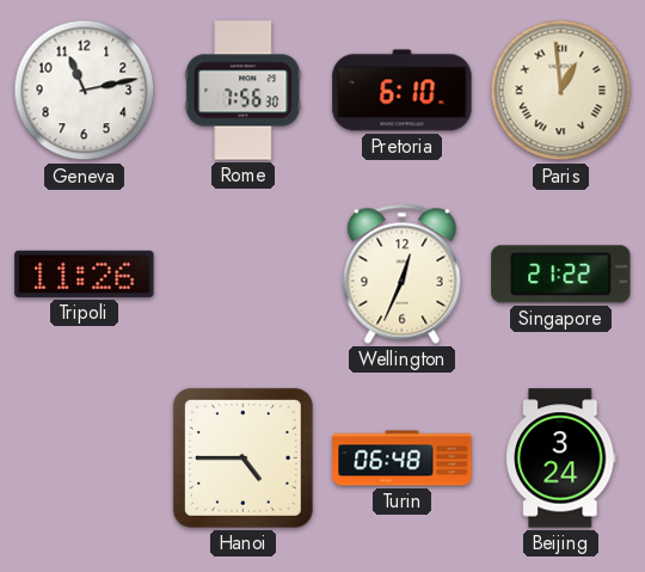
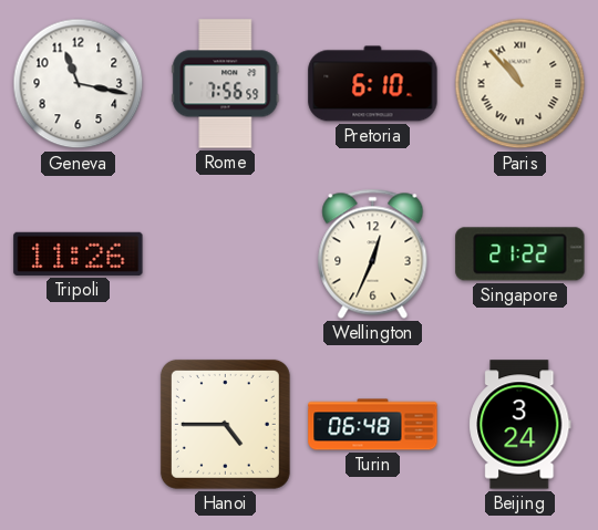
Geneva: 11:13 -> 11:17
Rome: 7:56:30 -> 7:56:59
Paris: 12:59 -> 10:53
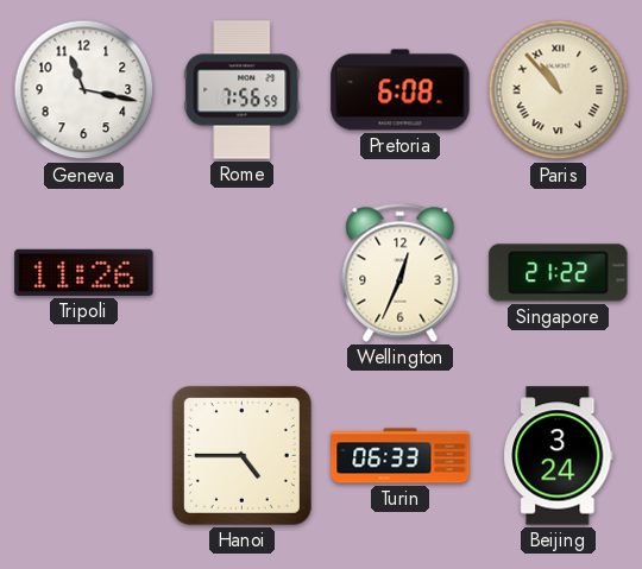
Pretoria: 6:10 -> 6:08
Turin: 06:48 -> 06:33
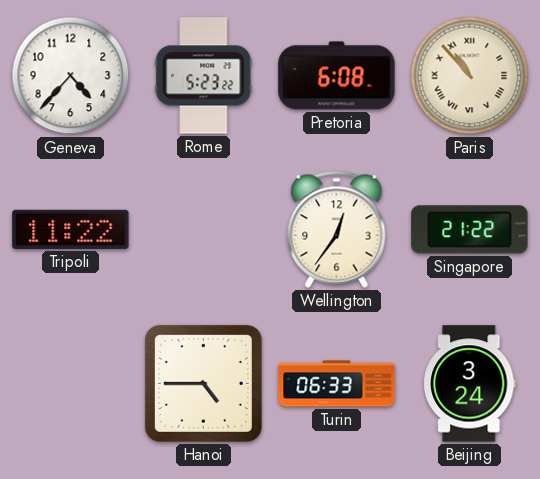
Geneva: 11:17 -> 4:37
Rome: 7:56 -> 5:23
Tripoli: 11:26 -> 11:22
Wellington: 12:34 -> 12:36
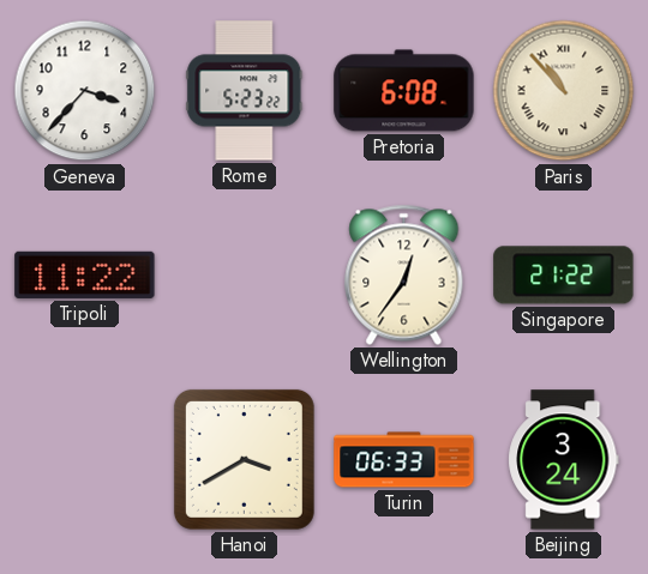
Geneva: 4:37 -> 3:37
Hanoi: 4:45 -> 3:40
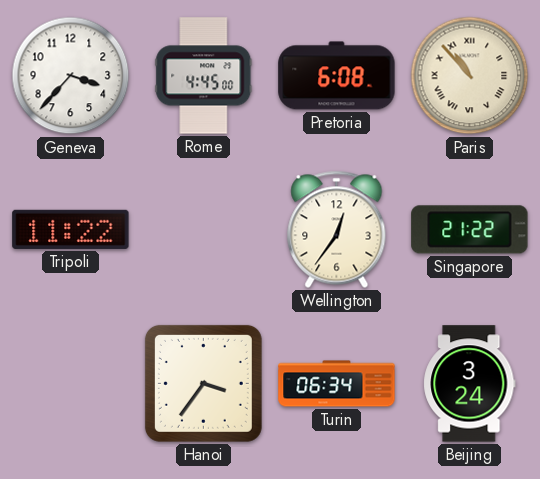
Rome: 5:23 -> 4:45
Hanoi: 3:40 -> 3:36
Turin: 06:33 -> 06:34
